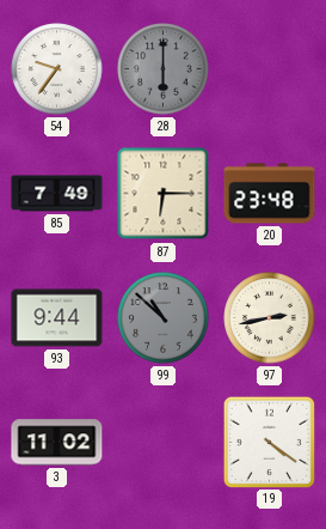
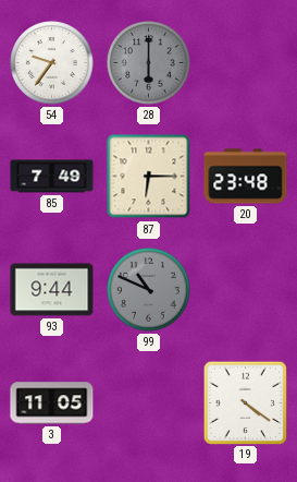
99: 10:52 -> 10:49
97: 2:43 -> none
3: 11:02 -> 11:05
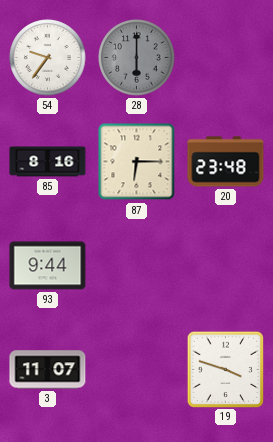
85: 7:49 -> 8:16
99: 10:49 -> none
3: 11:05 -> 11:07
19: 4:21 -> 3:48
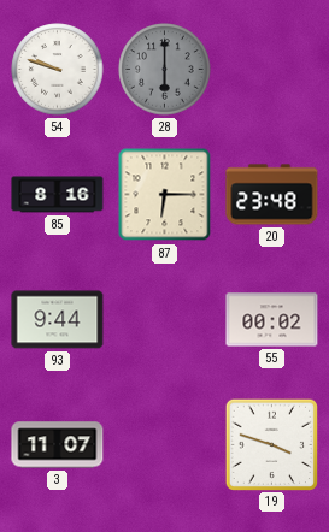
54: 9:36 -> 9:48
55: none -> 00:02
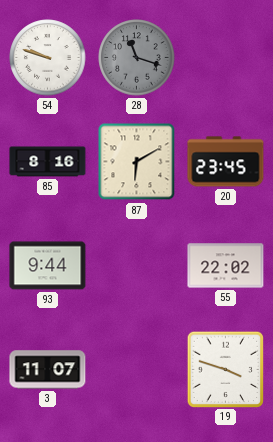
28: 6:00 -> 11:18
87: 6:15 -> 6:10
20: 23:48 -> 23:45
55: 00:02 -> 22:02
